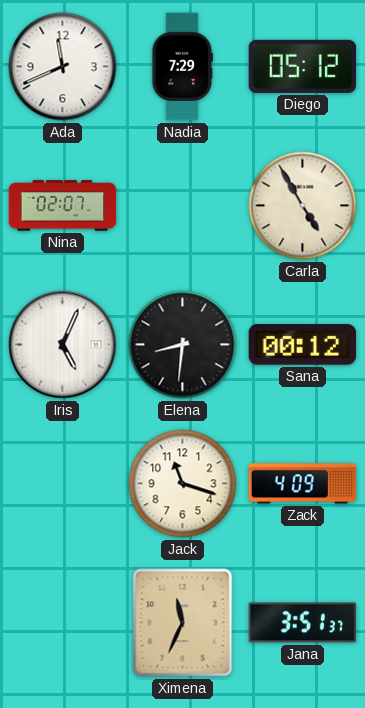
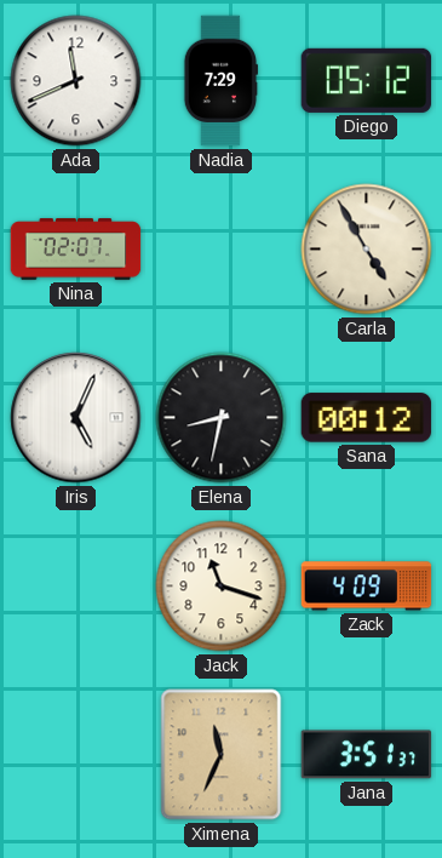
Elena: 8:31 -> 8:32
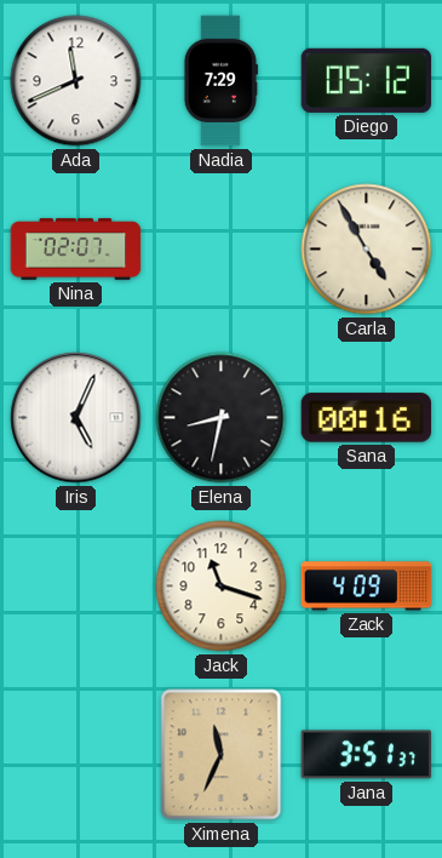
Sana: 00:12 -> 00:16
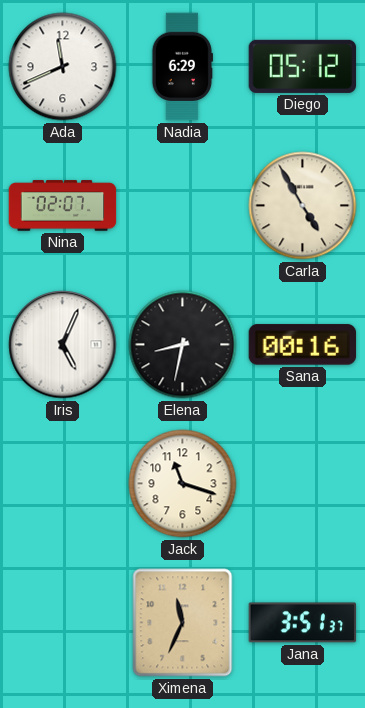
Nadia: 7:29 -> 6:29
Zack: 4:09 -> none
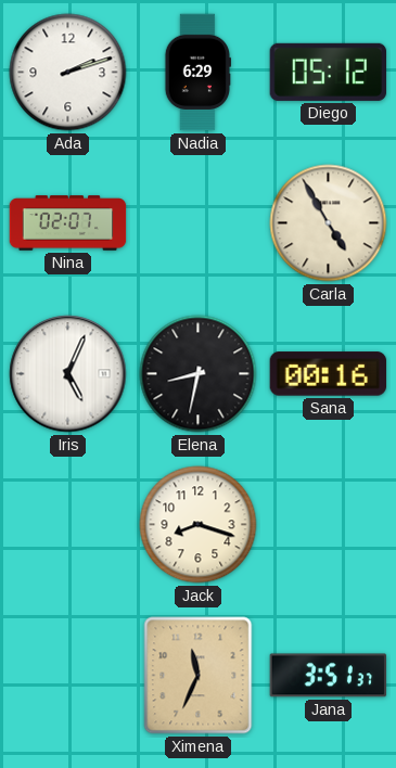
Ada: 11:41 -> 2:12
Jack: 11:18 -> 8:18
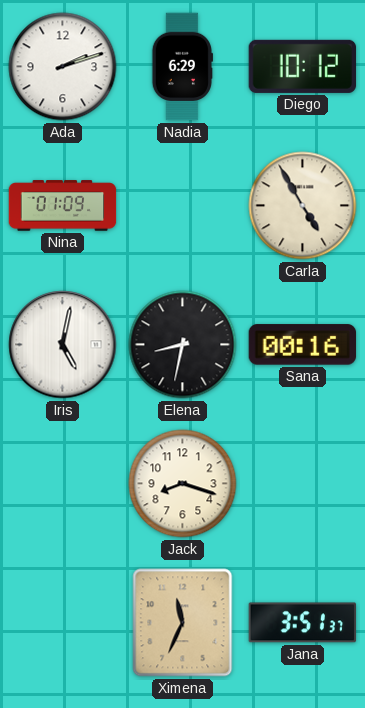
Diego: 05:12 -> 10:12
Nina: 02:07 -> 01:09
Iris: 5:04 -> 5:02
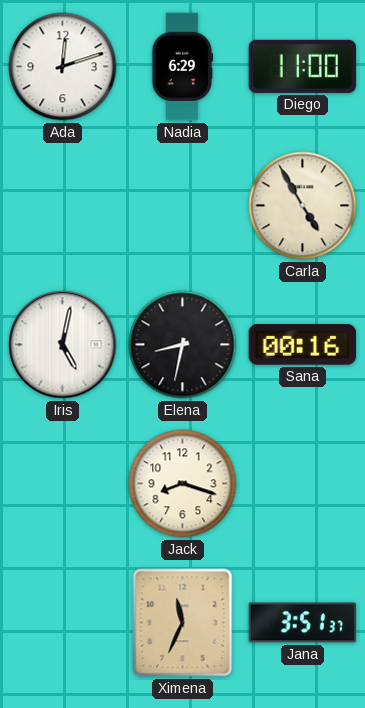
Ada: 2:12 -> 12:12
Diego: 10:12 -> 11:00
Nina: 01:09 -> none
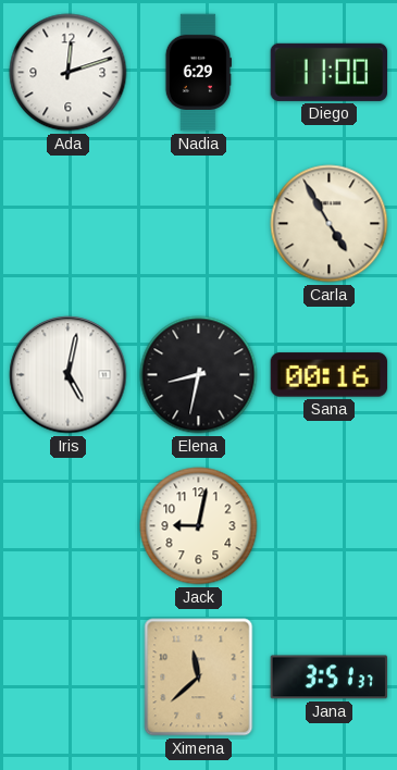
Jack: 8:18 -> 9:02
Ximena: 11:34 -> 11:38
